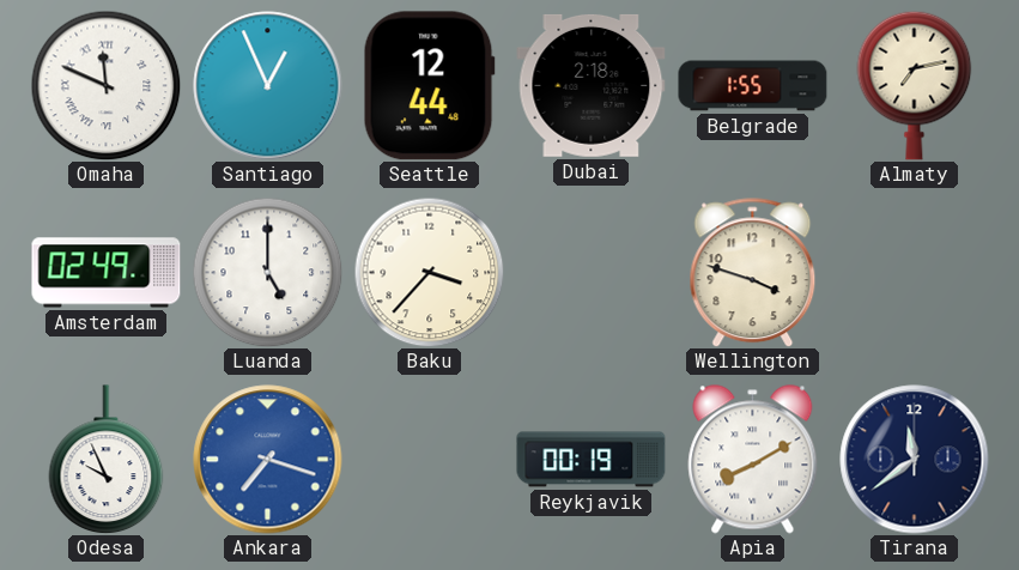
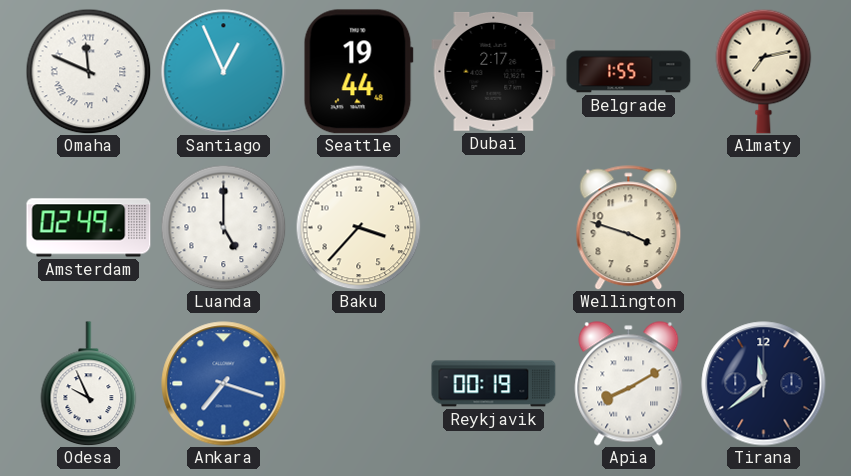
Seattle: 12:44 -> 19:44
Dubai: 2:18 -> 2:17
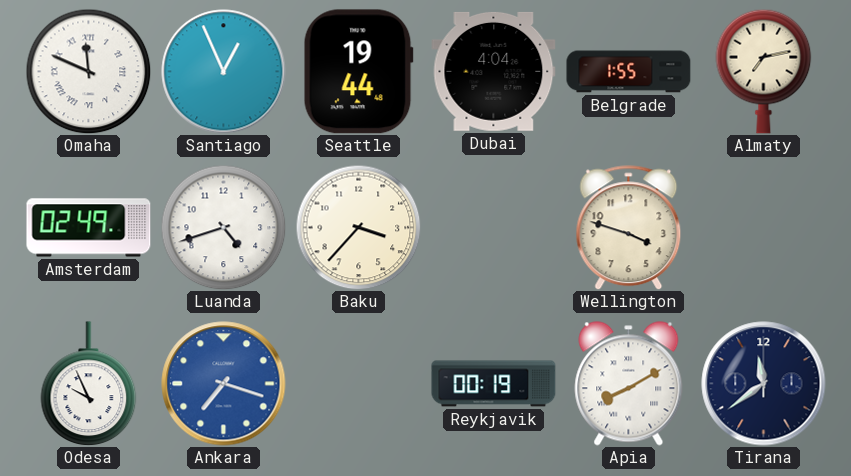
Dubai: 2:17 -> 4:04
Luanda: 5:00 -> 4:42
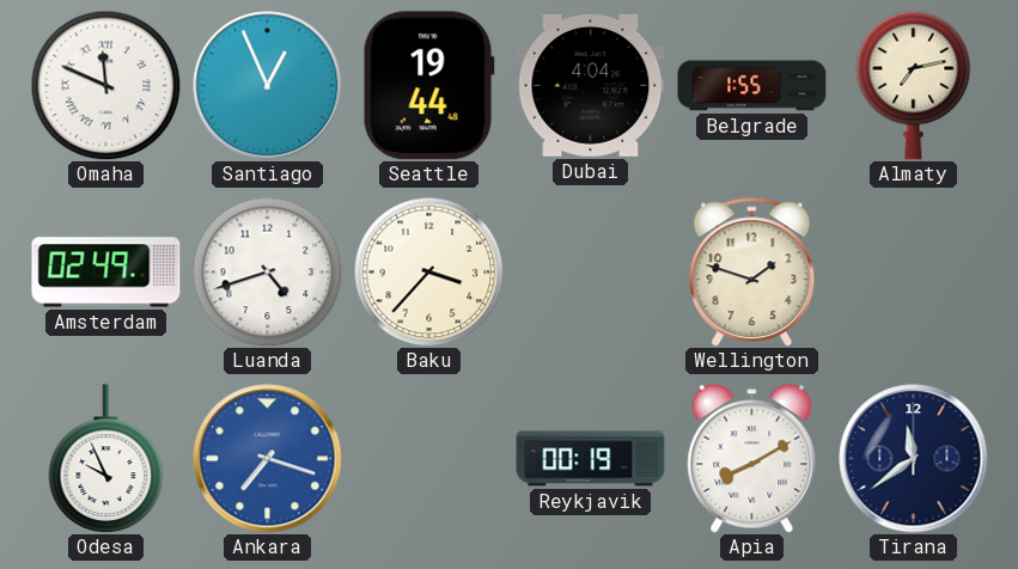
Wellington: 3:48 -> 1:48
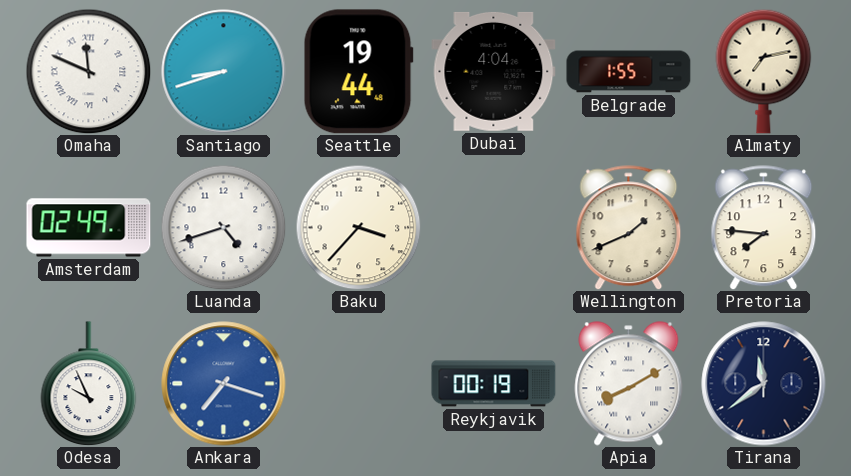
Santiago: 12:56 -> 8:42
Wellington: 1:48 -> 1:41
Pretoria: none -> 7:46
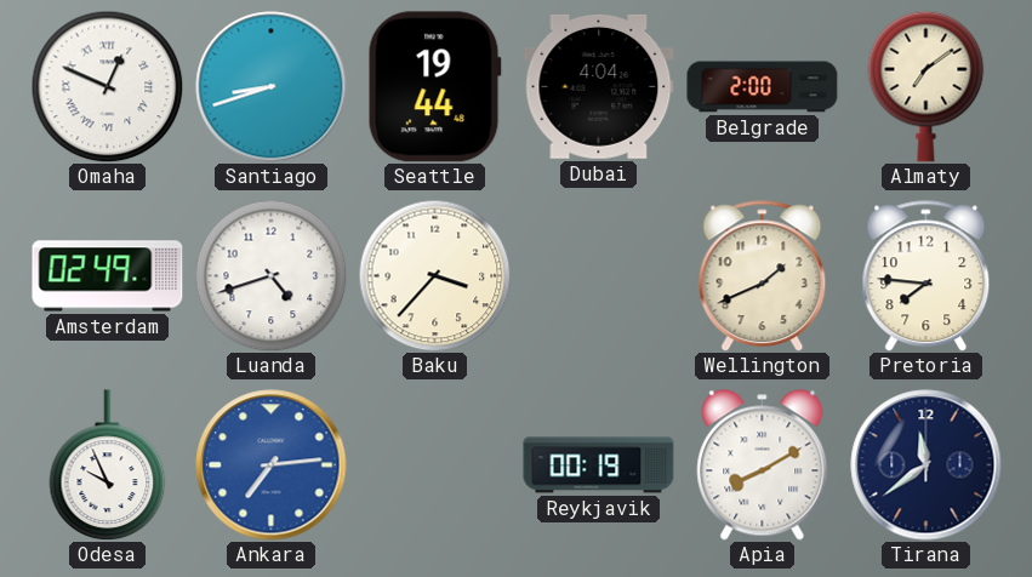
Omaha: 11:49 -> 12:49
Belgrade: 1:55 -> 2:00
Almaty: 7:13 -> 7:09
Ankara: 7:18 -> 7:14
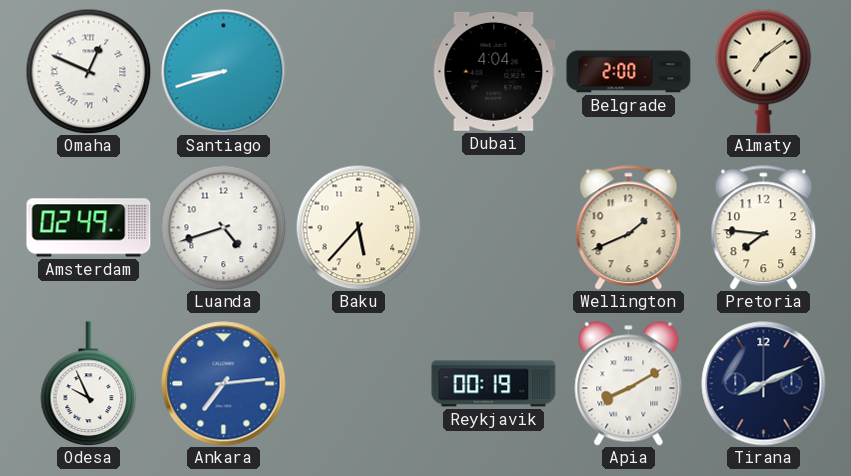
Seattle: 19:44 -> none
Baku: 3:37 -> 5:37
Tirana: 11:39 -> 8:11
